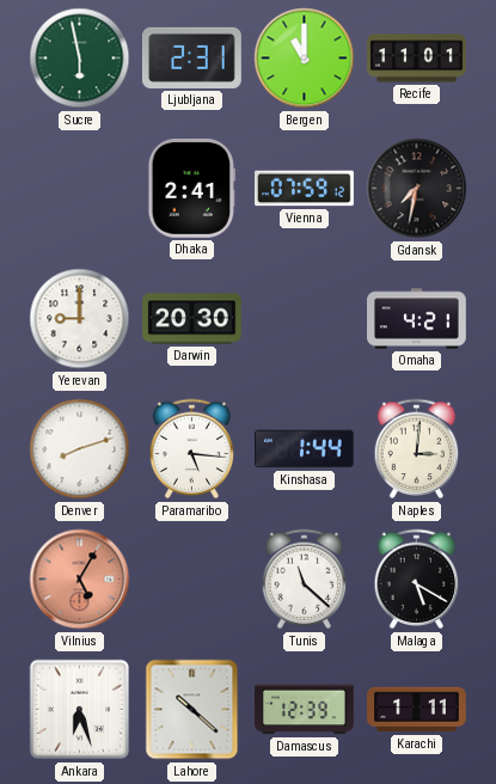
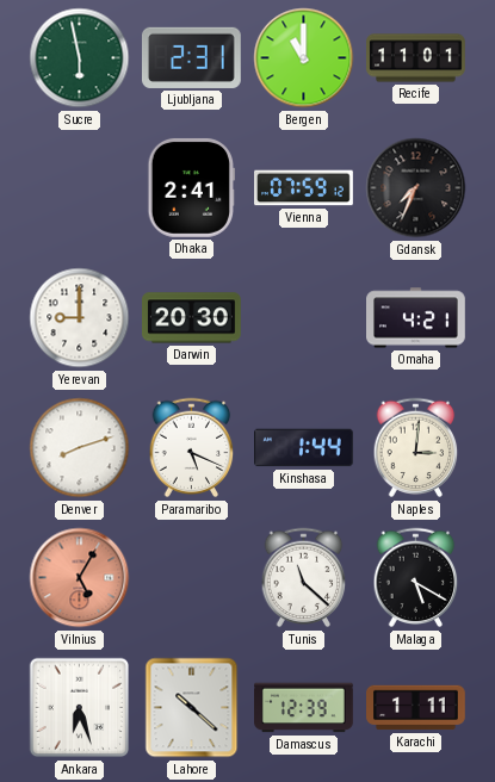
Gdansk: 7:32 -> 7:34
Paramaribo: 5:16 -> 5:19
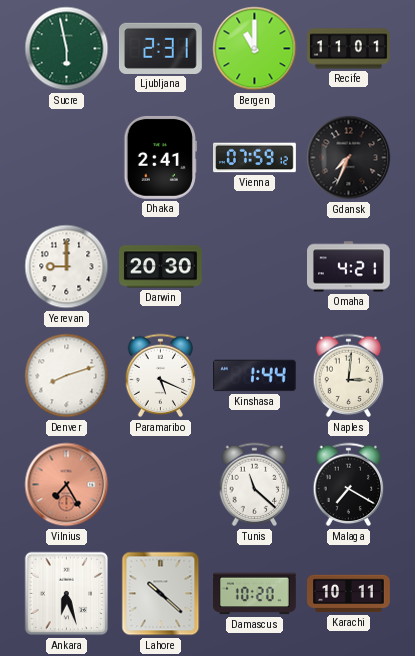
Vilnius: 5:05 -> 7:25
Malaga: 5:20 -> 7:20
Damascus: 12:39 -> 10:20
Karachi: 1:11 -> 10:11
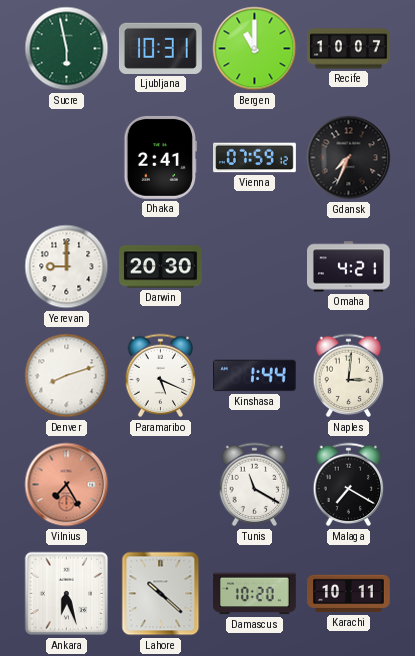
Ljubljana: 2:31 -> 10:31
Recife: 11:01 -> 10:07
Tunis: 11:22 -> 11:20
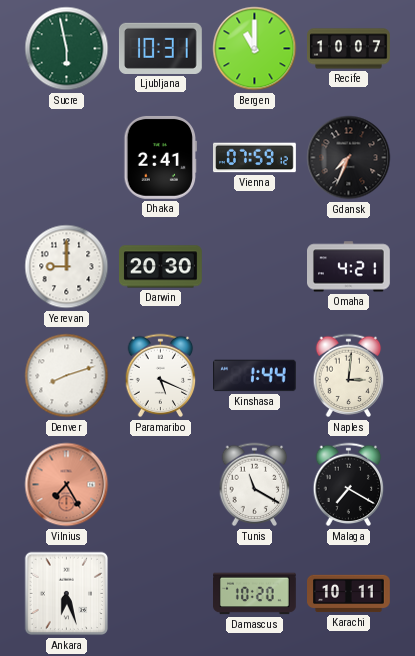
Lahore: 10:22 -> none
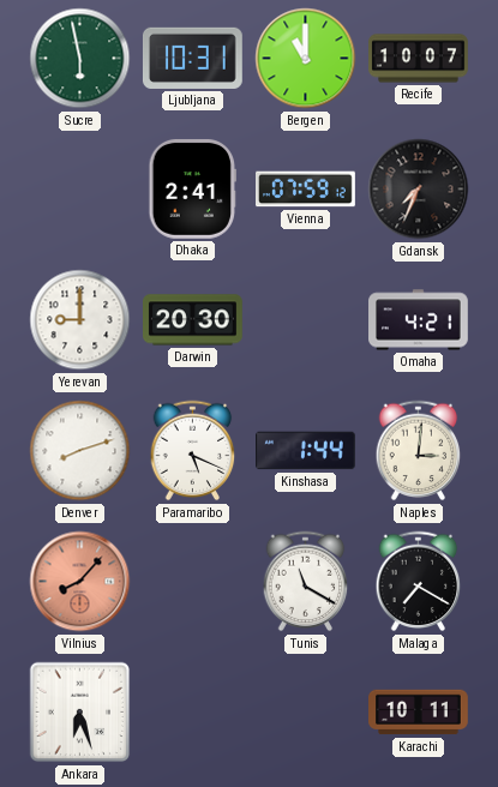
Vilnius: 7:25 -> 8:07
Damascus: 10:20 -> none
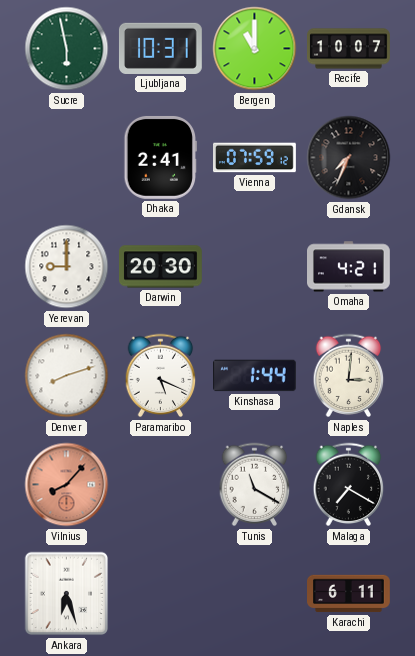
Karachi: 10:11 -> 6:11
